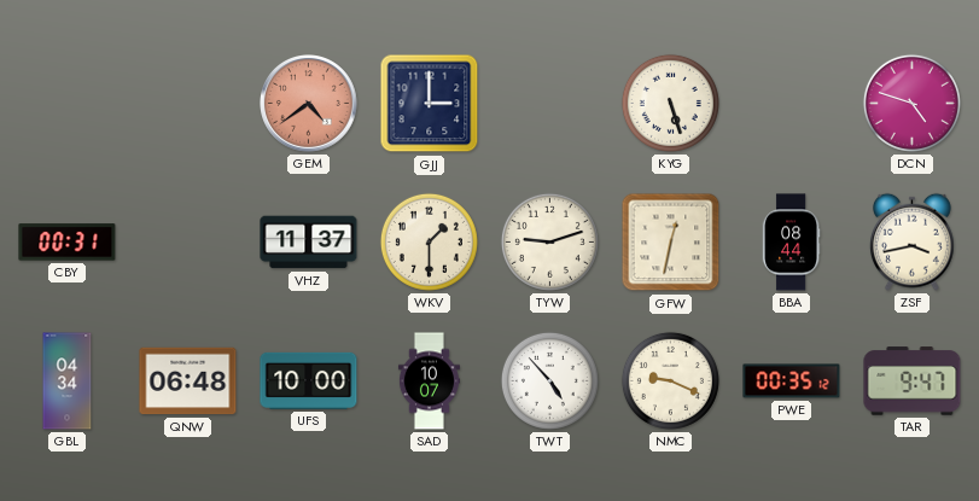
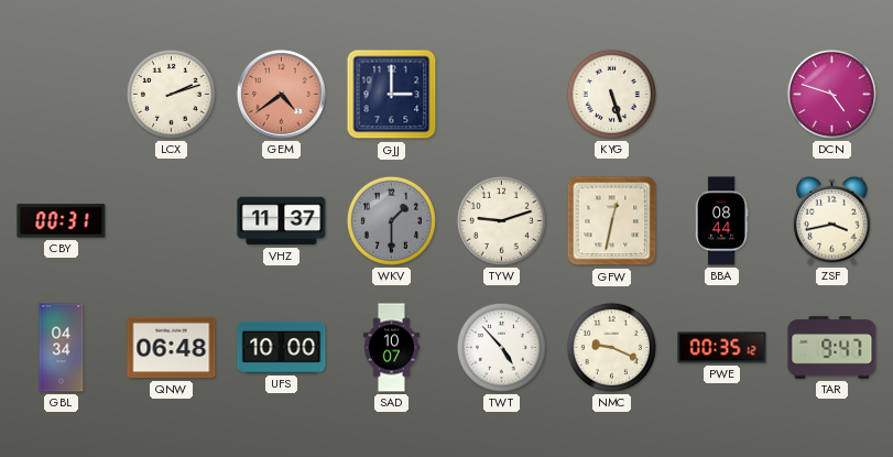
LCX: none -> 2:12
WKV dial: cream -> grey
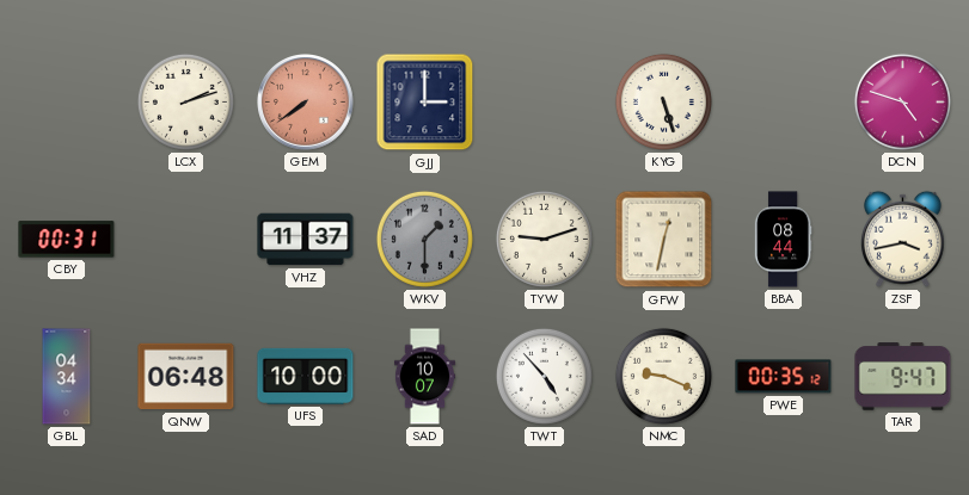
GEM: 4:39 -> 7:39
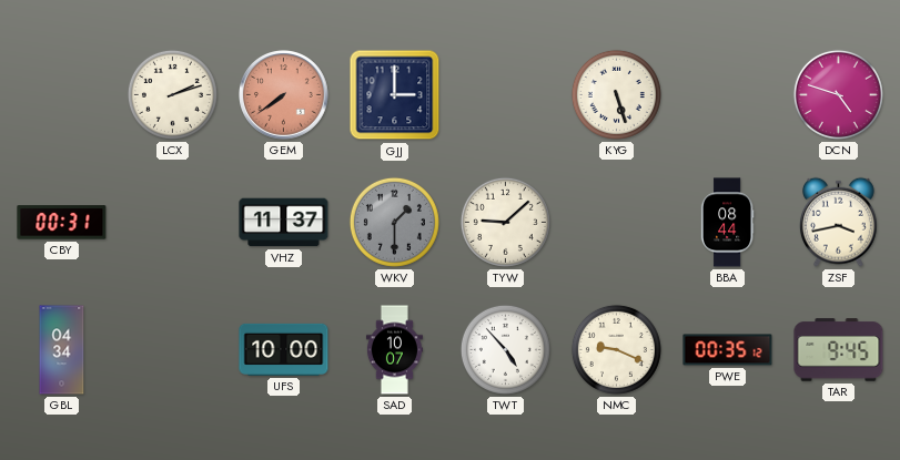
TYW: 9:12 -> 9:08
GFW: 12:32 -> none
QNW: 06:48 -> none
TAR: 9:47 -> 9:45
